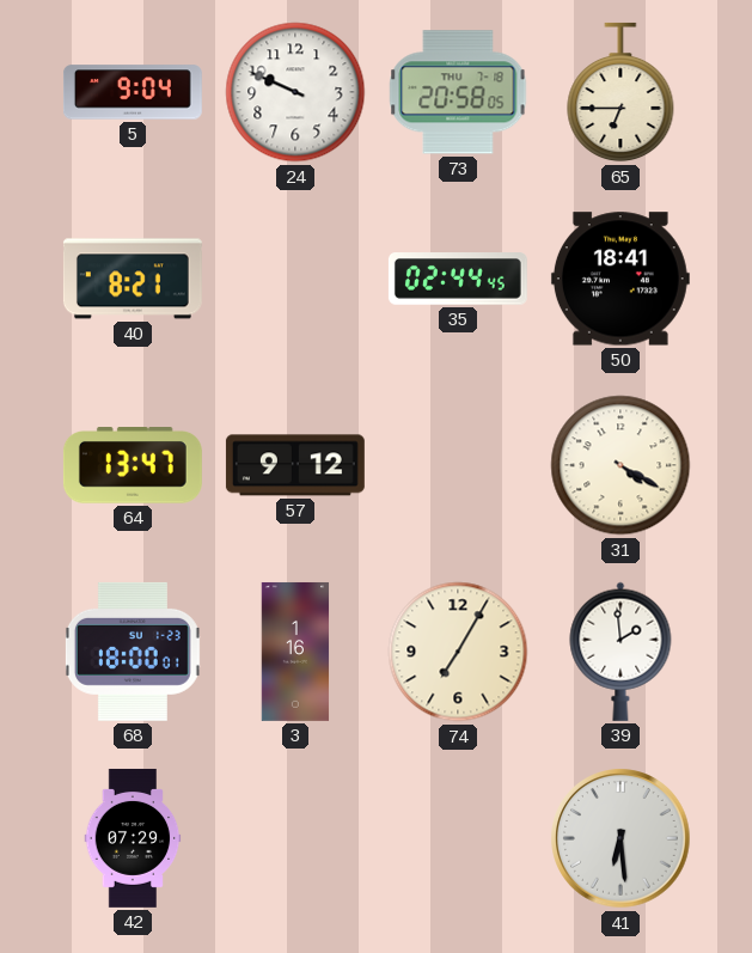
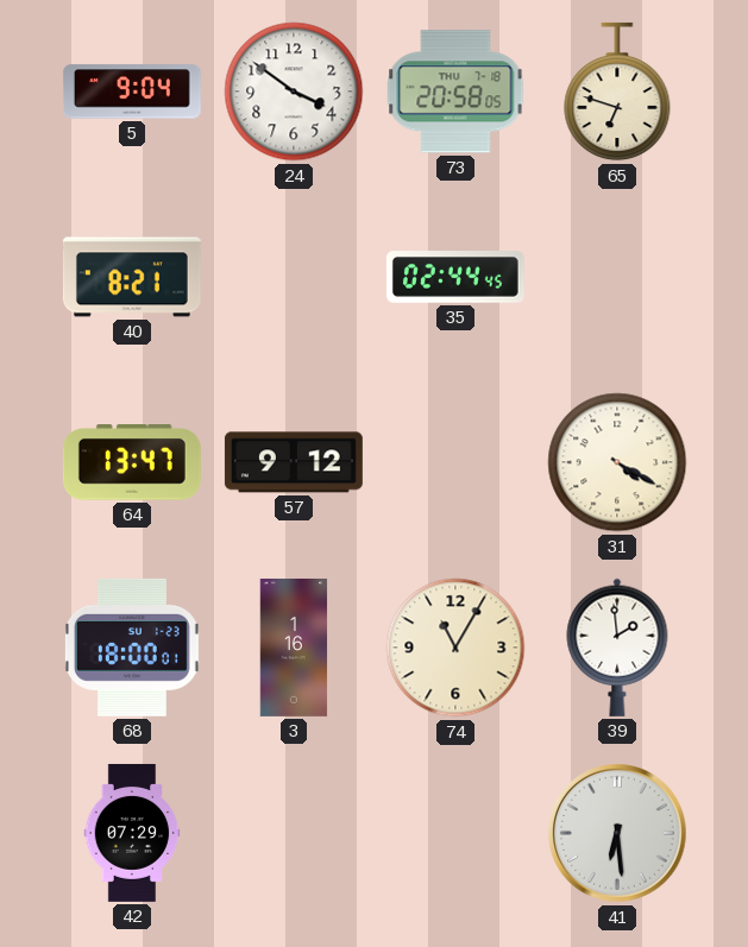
24: 9:49 -> 3:51
65: 6:45 -> 6:48
50: 18:41 -> none
74: 7:05 -> 11:05
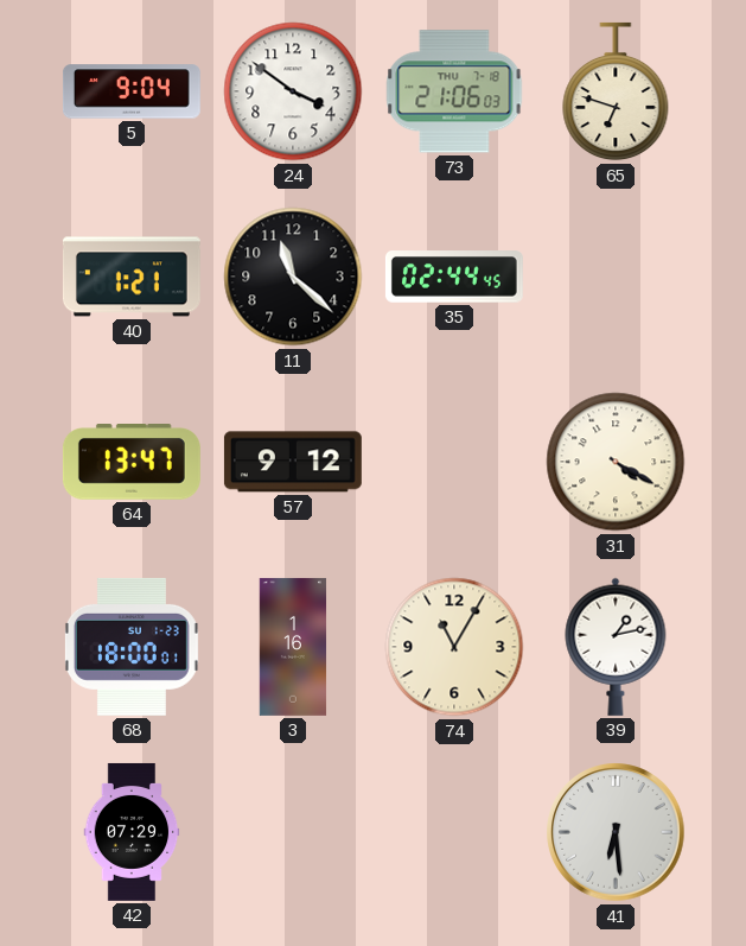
73: 20:58 -> 21:06
40: 8:21 -> 1:21
11: none -> 11:22
39: 1:59 -> 1:13
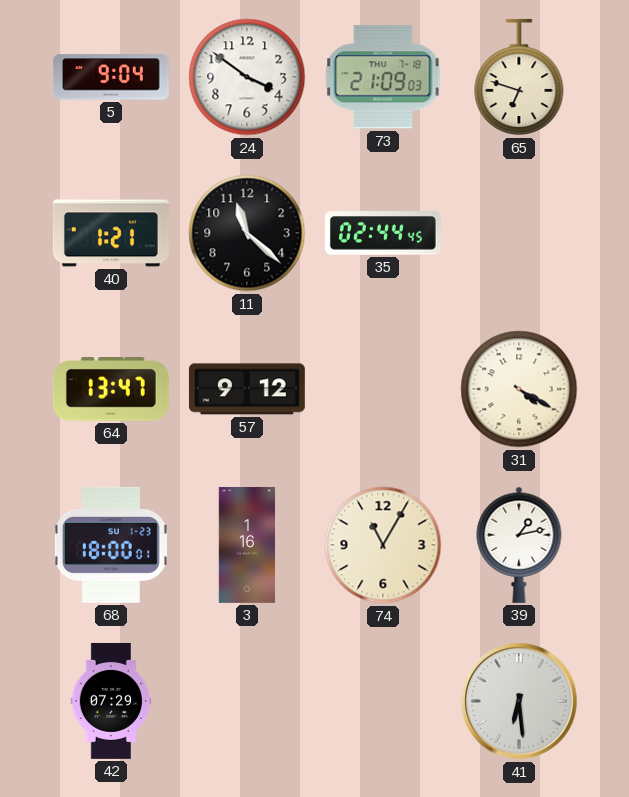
73: 21:06 -> 21:09
